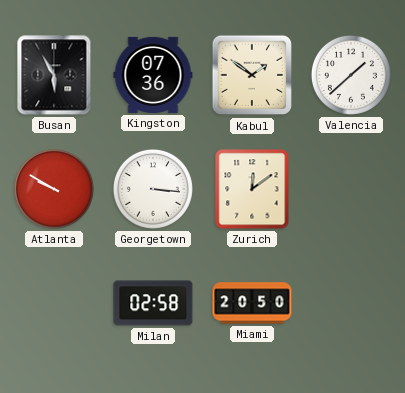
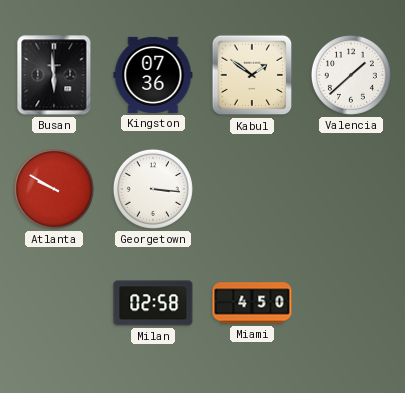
Busan: 5:55 -> 5:59
Zurich: 12:09 -> none
Miami: 20:50 -> 4:50
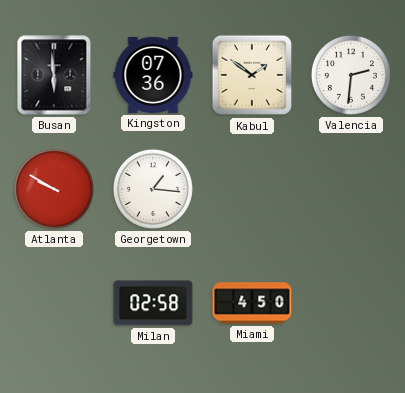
Valencia: 1:38 -> 2:31
Georgetown: 3:16 -> 1:16
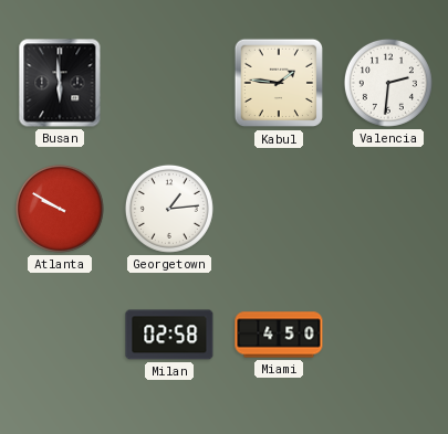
Kingston: 07:36 -> none
Kabul: 1:51 -> 1:46
Georgetown: 1:16 -> 1:14
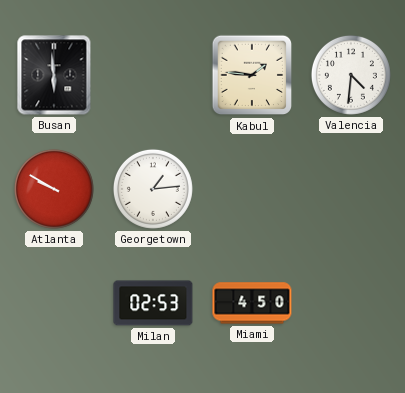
Valencia: 2:31 -> 4:31
Milan: 02:58 -> 02:53
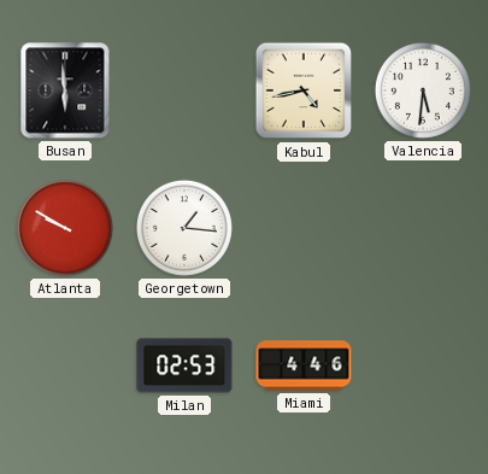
Kabul: 1:46 -> 4:43
Valencia: 4:31 -> 5:31
Georgetown: 1:14 -> 1:16
Miami: 4:50 -> 4:46
